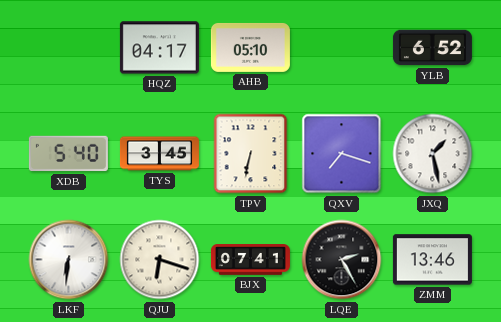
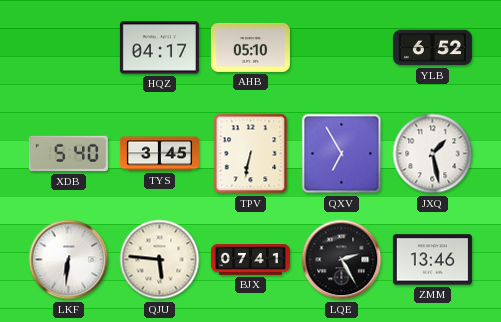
QXV: 7:18 -> 6:55
QJU: 6:18 -> 5:46
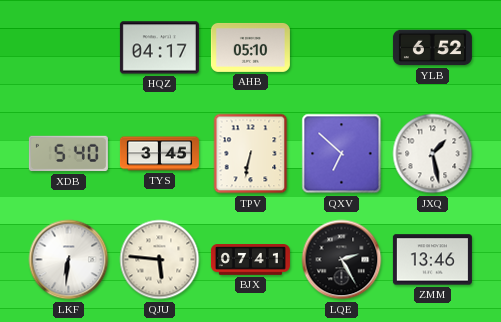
QXV: 6:55 -> 6:52
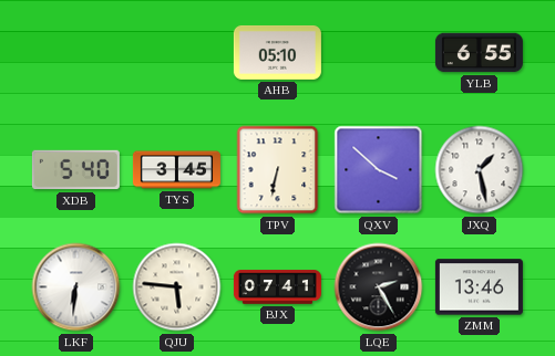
HQZ: 04:17 -> none
YLB: 6:52 -> 6:55
QXV: 6:52 -> 3:52
